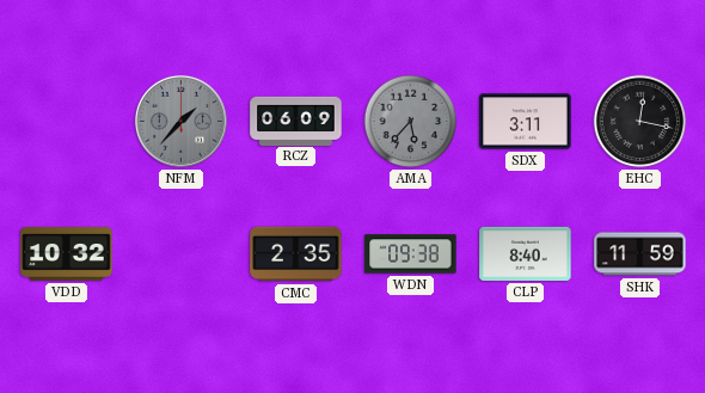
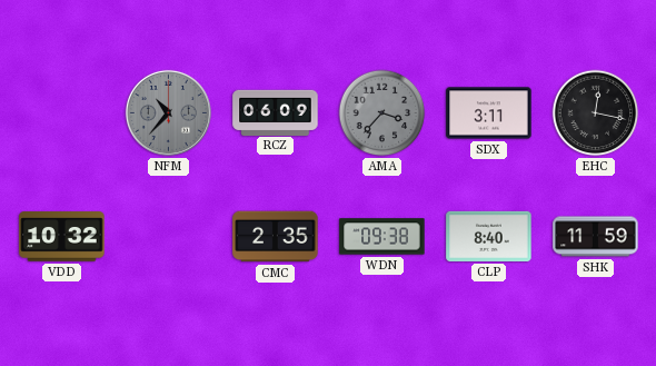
NFM: 1:37 -> 10:37
AMA: 5:37 -> 3:37
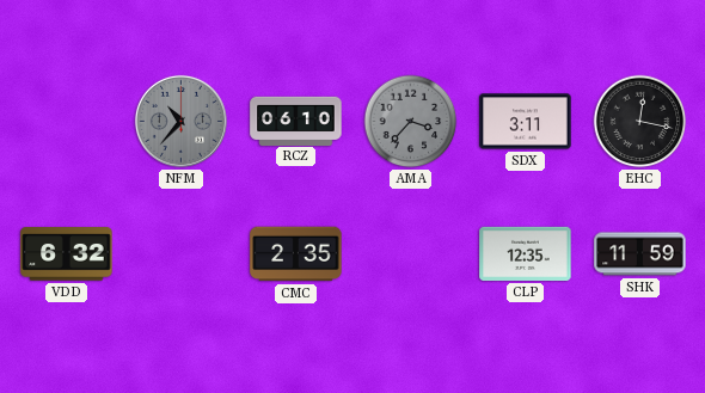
RCZ: 06:09 -> 06:10
VDD: 10:32 -> 6:32
WDN: 09:38 -> none
CLP: 8:40 -> 12:35
